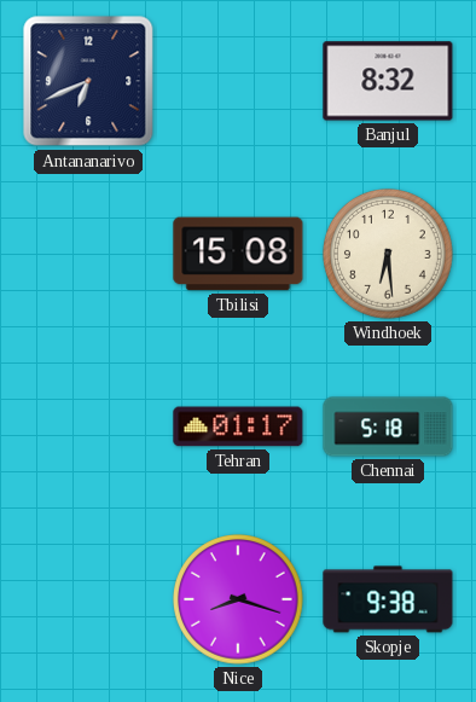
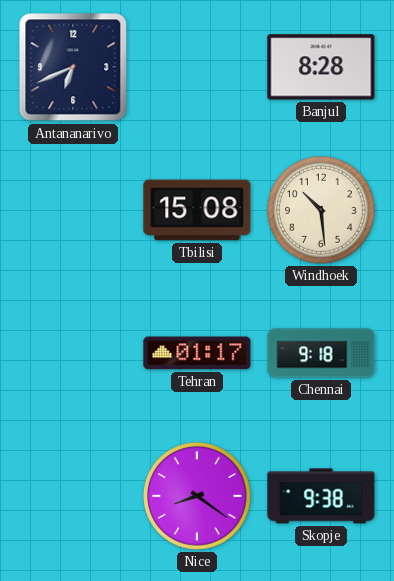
Banjul: 8:32 -> 8:28
Windhoek: 6:29 -> 10:29
Chennai: 5:18 -> 9:18
Nice: 8:18 -> 8:21
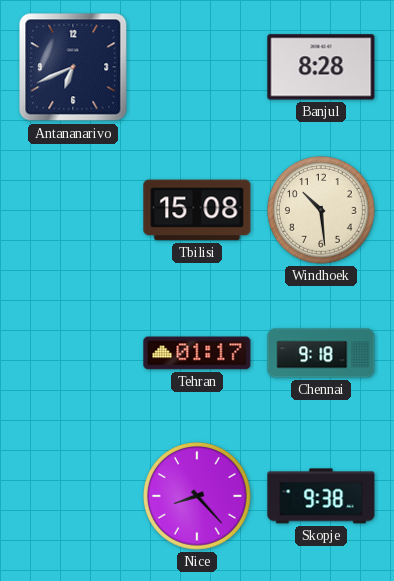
Nice: 8:21 -> 8:23
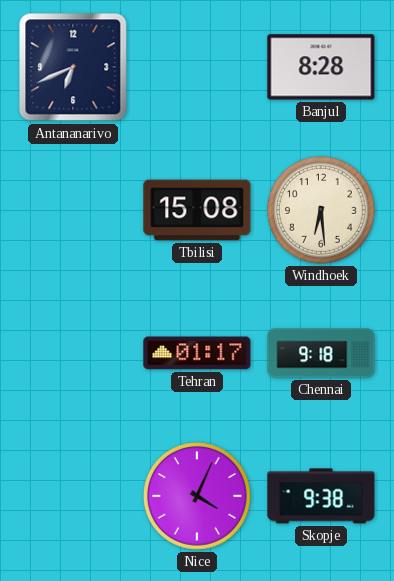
Windhoek: 10:29 -> 6:29
Nice: 8:23 -> 4:04
